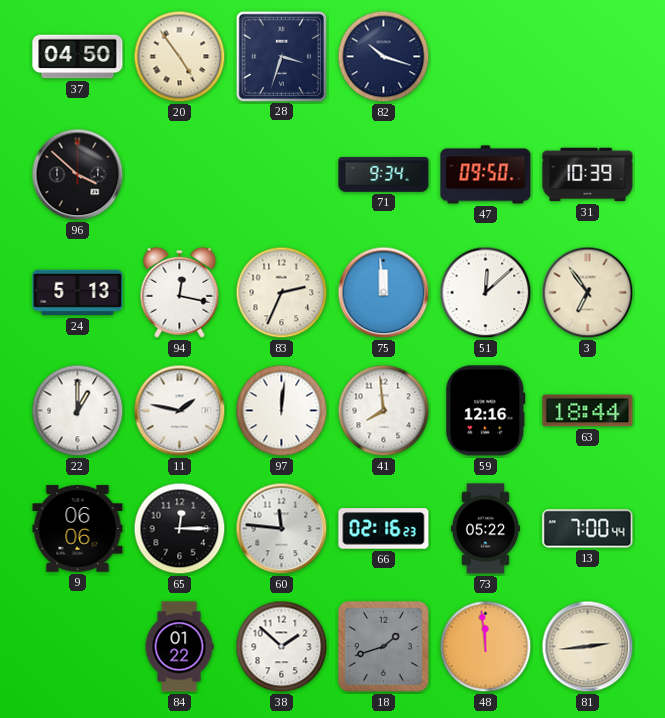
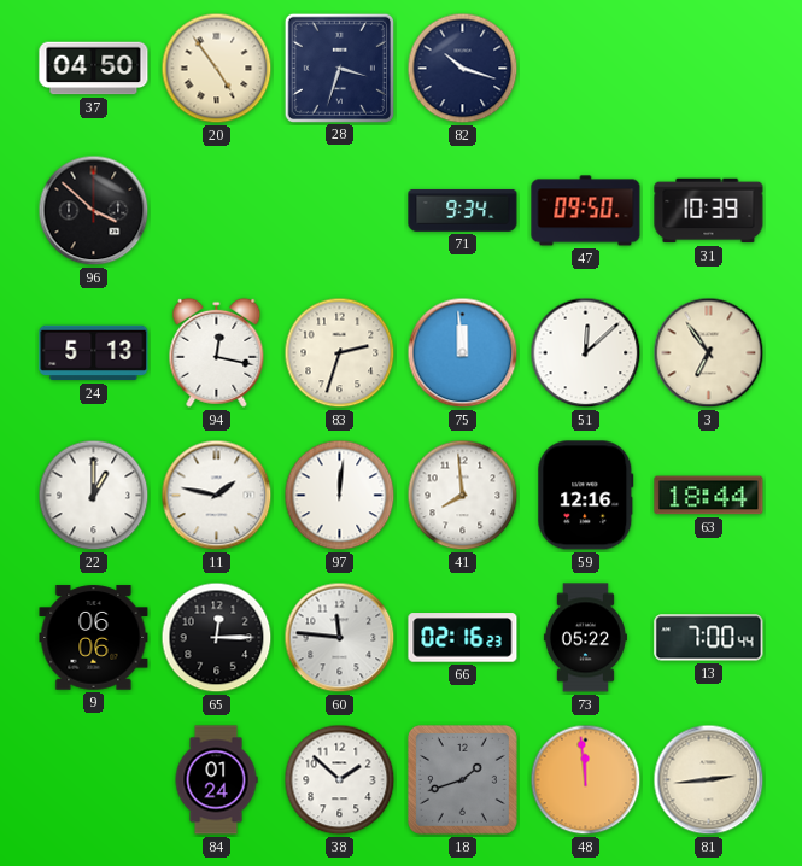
83: 2:34 -> 2:33
84: 01:22 -> 01:24
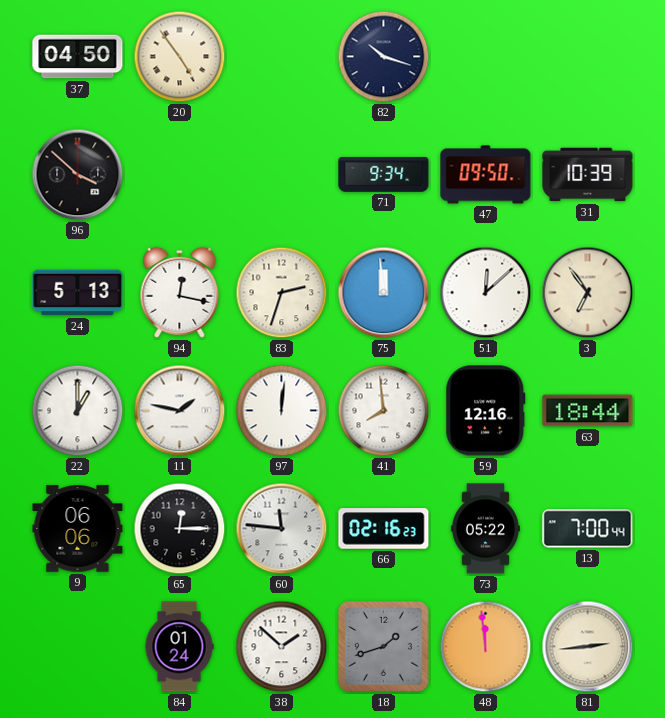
28: 3:33 -> none
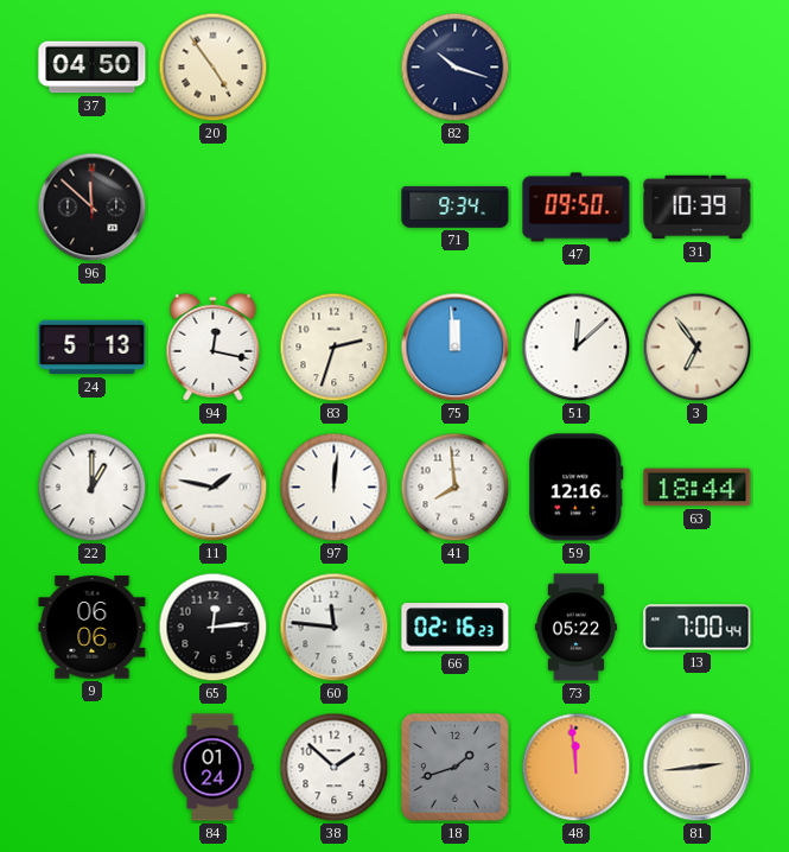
96: 3:52 -> 11:52
65: 12:15 -> 12:14
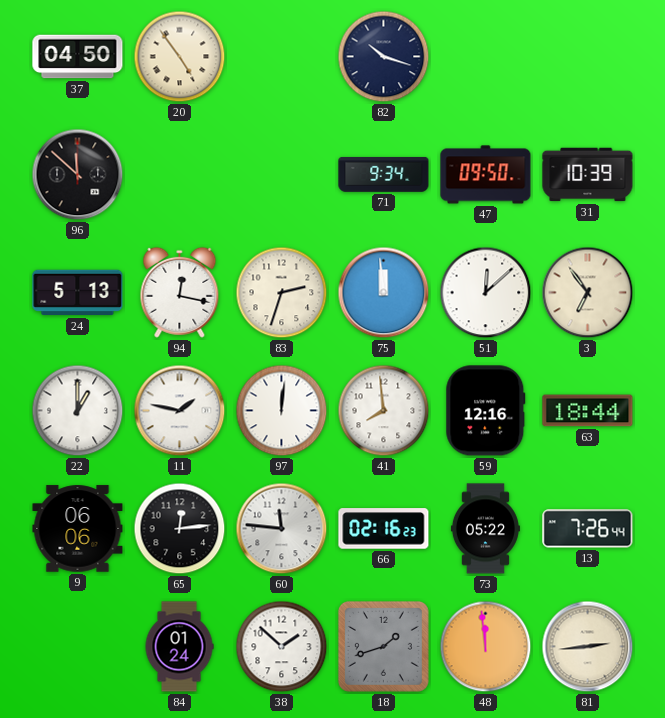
13: 7:00 -> 7:26
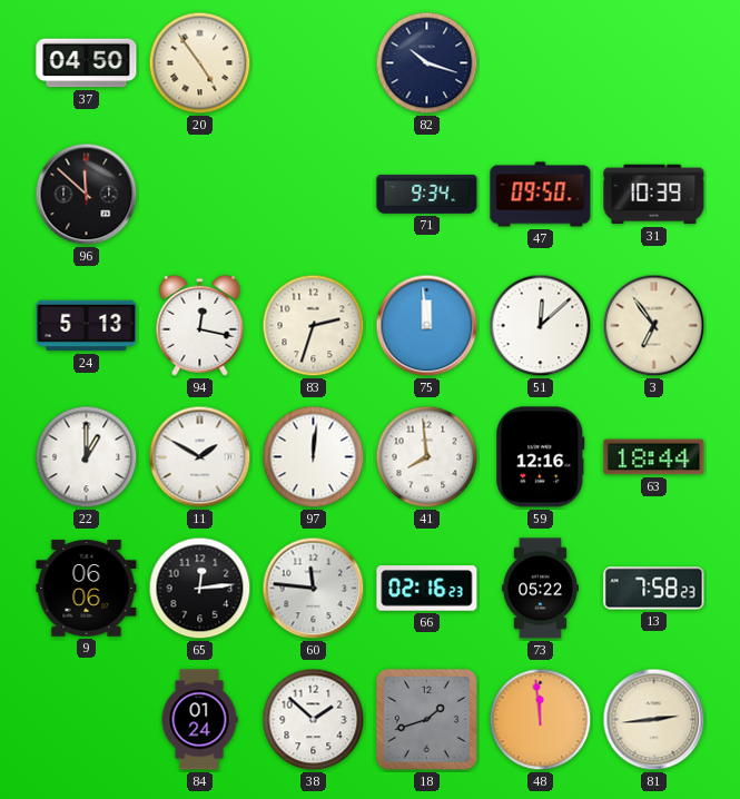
11: 1:47 -> 1:50
13: 7:26 -> 7:58
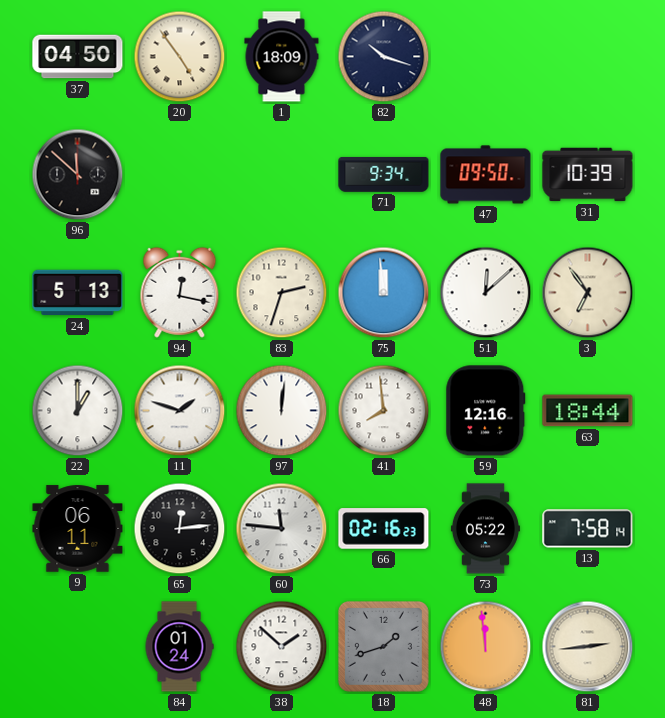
1: none -> 18:09
11: 1:50 -> 1:48
9: 06:06 -> 06:11
13: 7:58:23 -> 7:58:14
